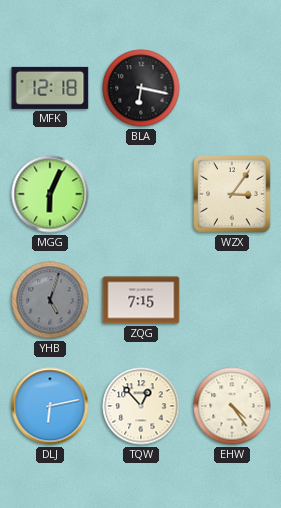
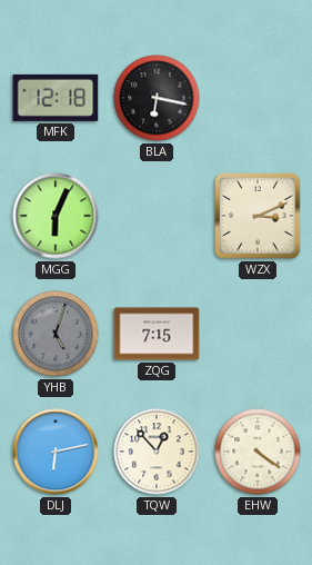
WZX: 3:06 -> 3:11
EHW: 4:24 -> 4:21
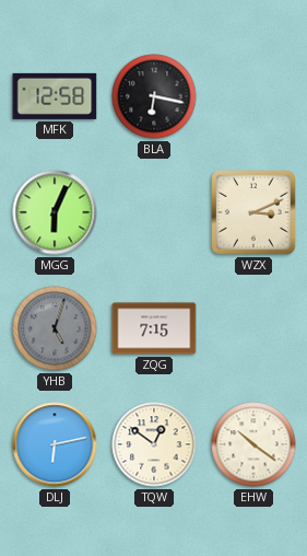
MFK: 12:18 -> 12:58
TQW: 12:53 -> 12:51
EHW: 4:21 -> 10:21
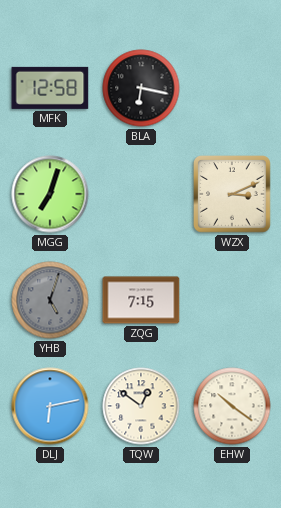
MGG: 6:04 -> 7:03
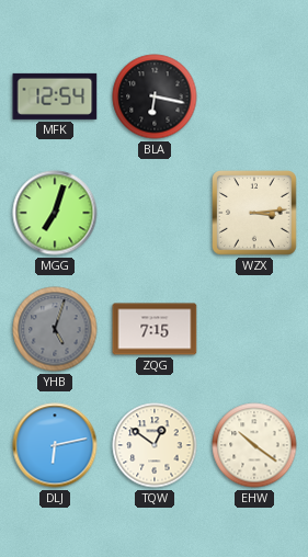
MFK: 12:58 -> 12:54
WZX: 3:11 -> 3:14
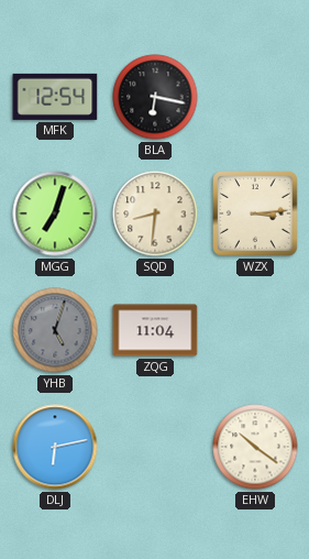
SQD: none -> 8:31
ZQG: 7:15 -> 11:04
TQW: 12:51 -> none
